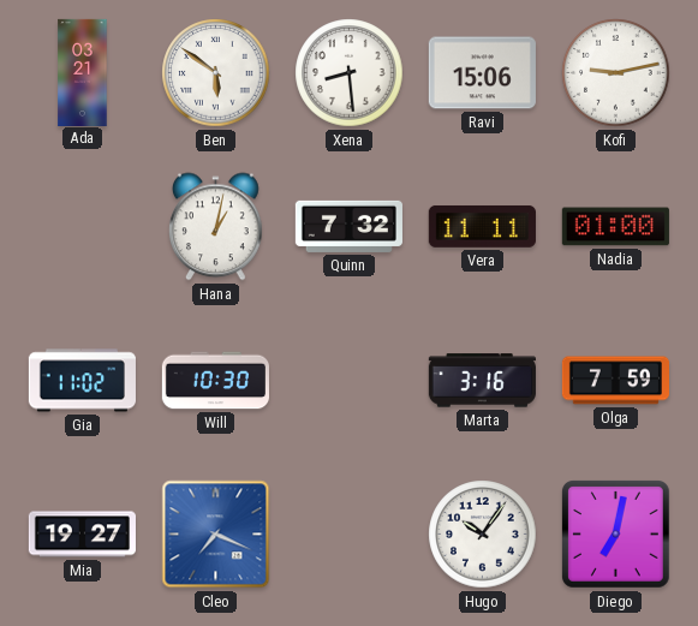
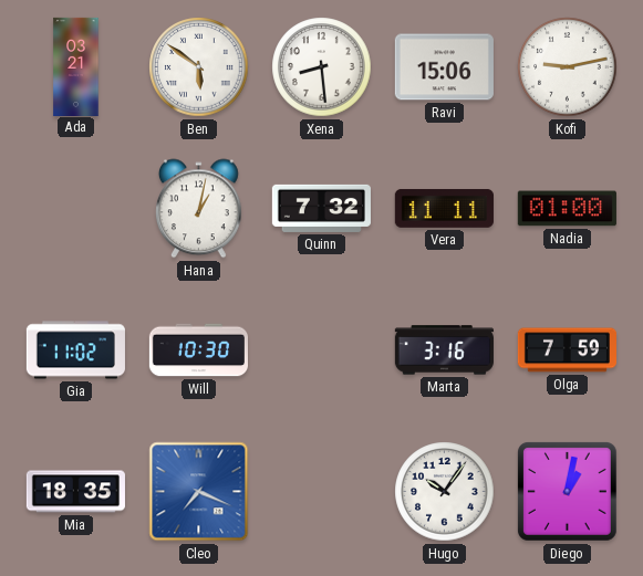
Mia: 19:27 -> 18:35
Diego: 7:02 -> 1:02
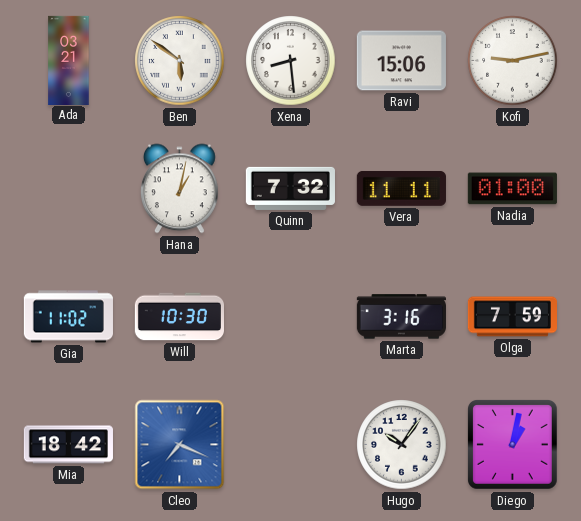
Mia: 18:35 -> 18:42
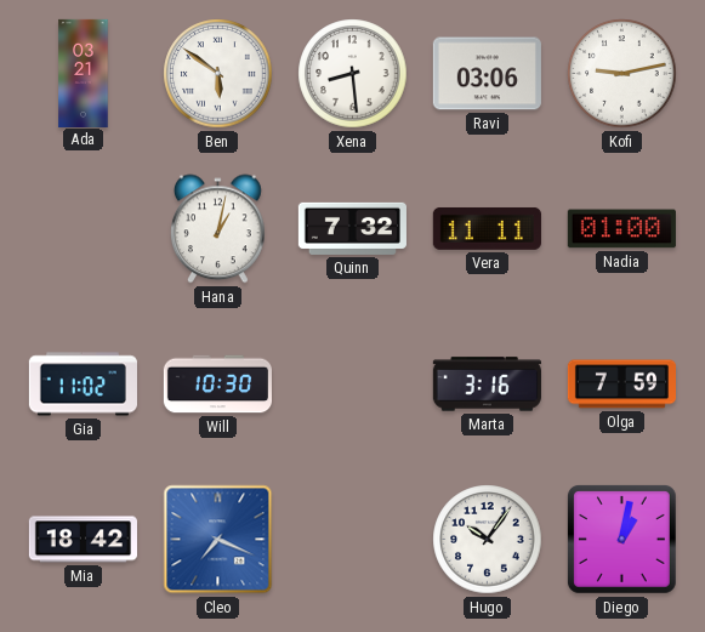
Ravi: 15:06 -> 03:06
